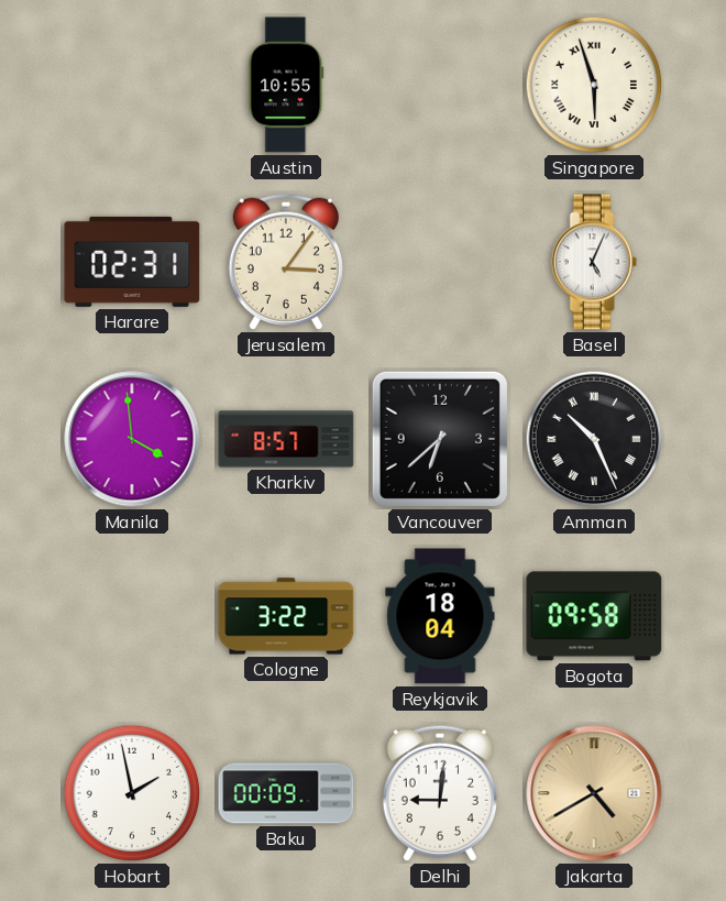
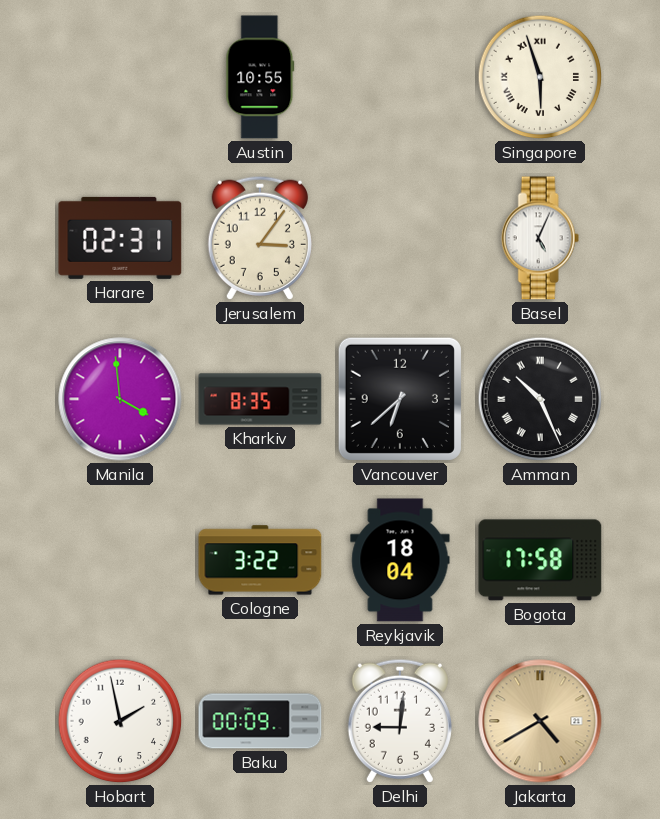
Kharkiv: 8:57 -> 8:35
Bogota: 09:58 -> 17:58
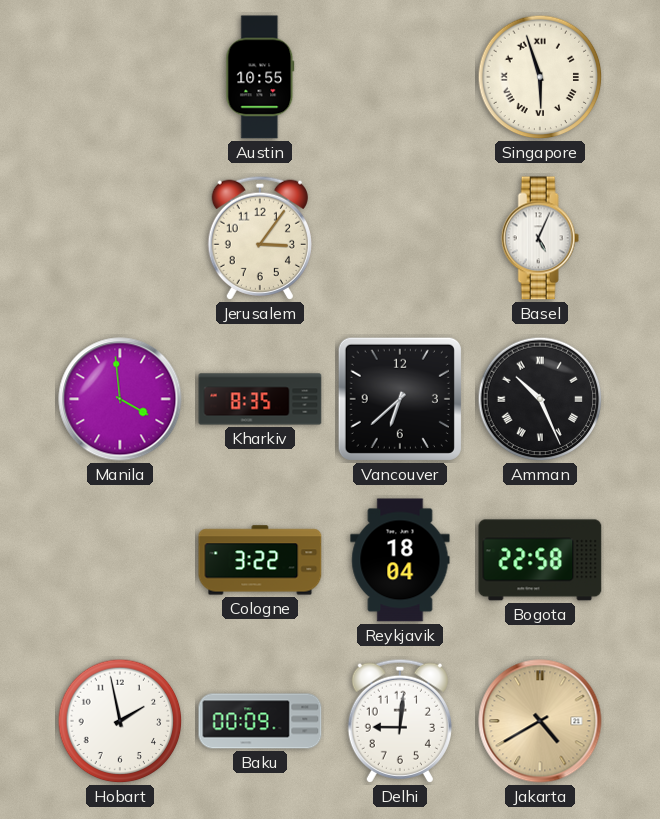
Harare: 02:31 -> none
Bogota: 17:58 -> 22:58
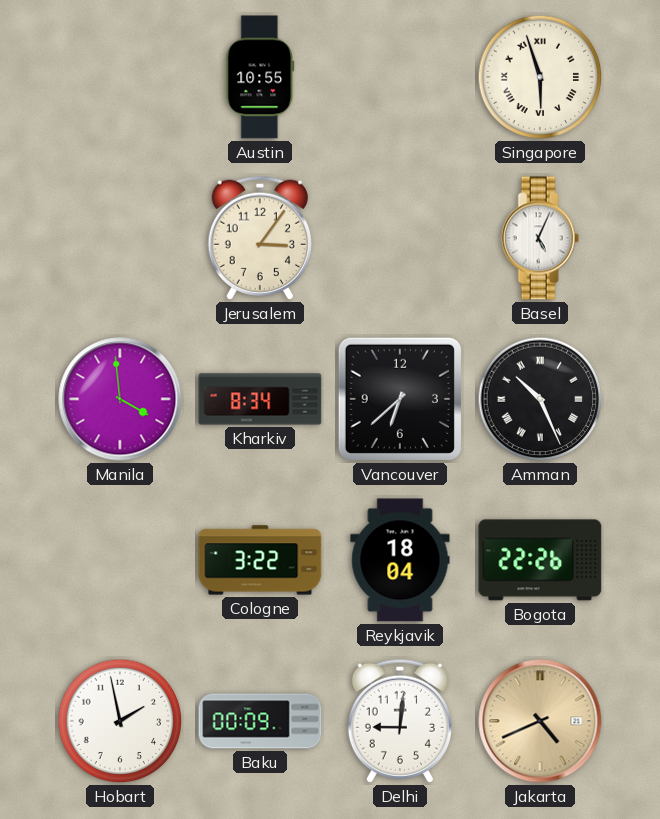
Kharkiv: 8:35 -> 8:34
Bogota: 22:58 -> 22:26
Jakarta: 4:40 -> 4:41
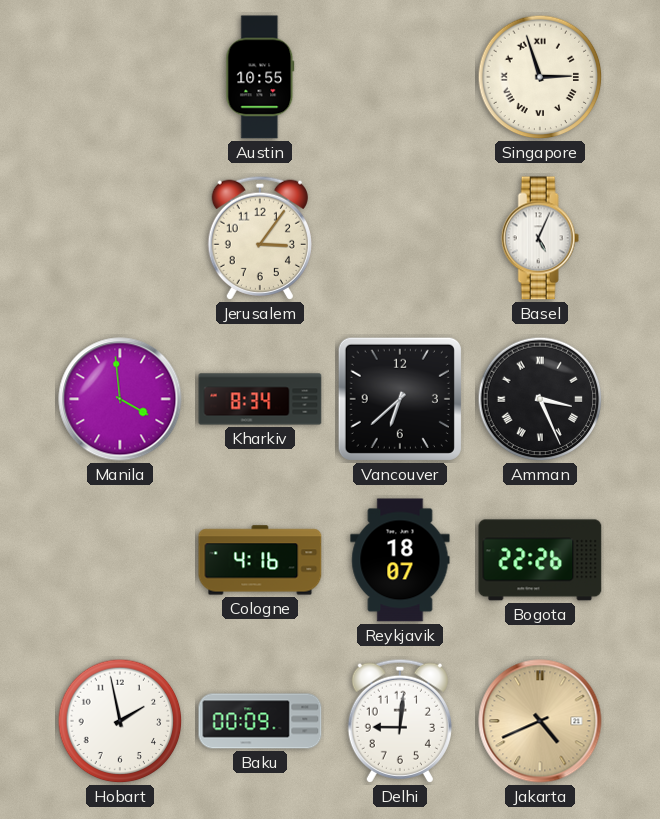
Singapore: 5:57 -> 2:57
Amman: 10:26 -> 3:26
Cologne: 3:22 -> 4:16
Reykjavik: 18:04 -> 18:07
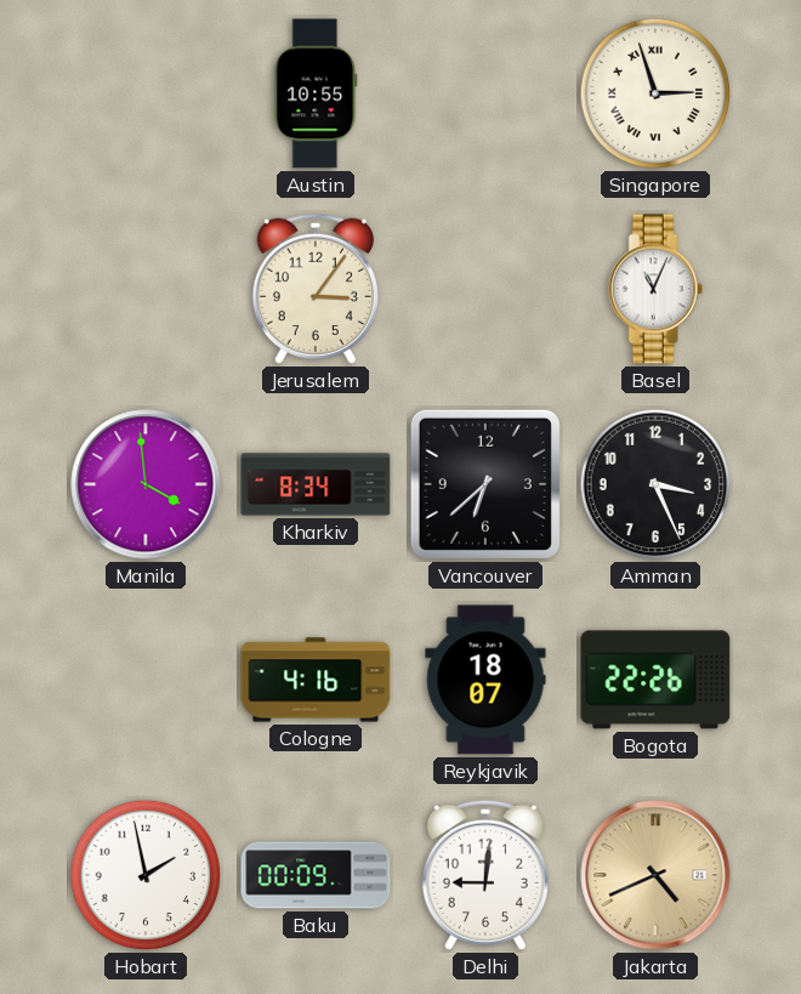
Basel: 5:04 -> 11:04
Amman numerals: Roman -> Arabic
